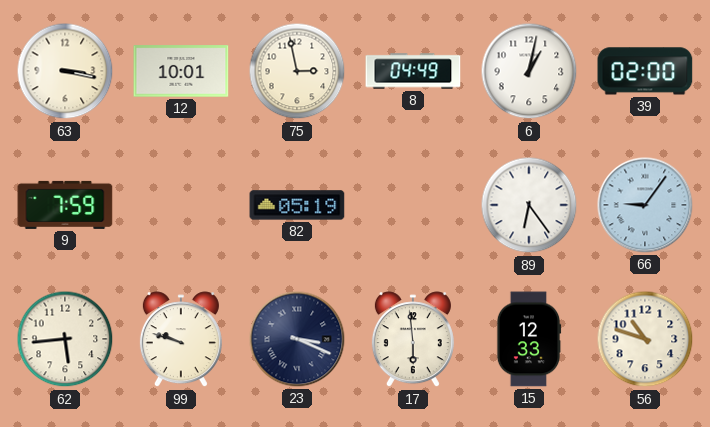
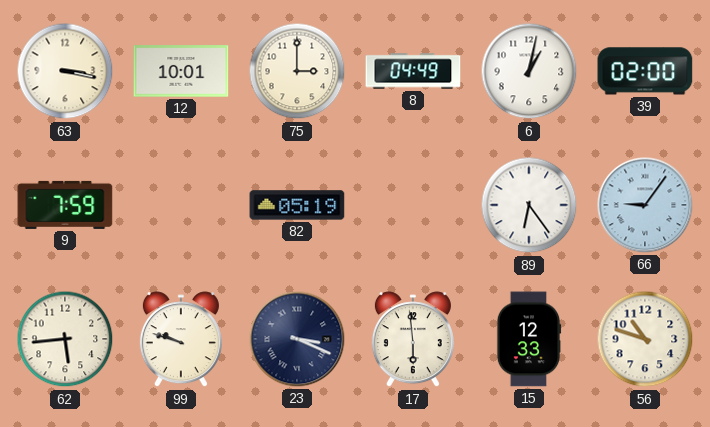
75: 2:58 -> 3:00
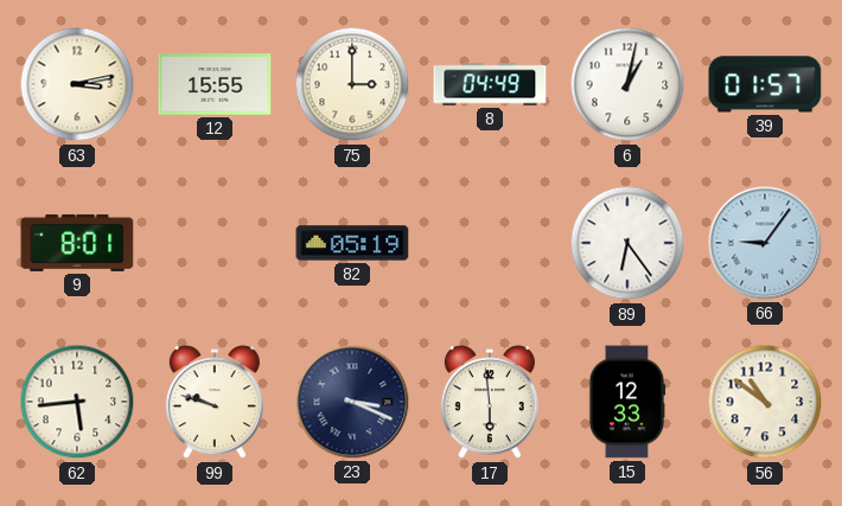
63: 3:17 -> 3:13
12: 10:01 -> 15:55
39: 02:00 -> 01:57
9: 7:59 -> 8:01
56: 10:48 -> 10:51
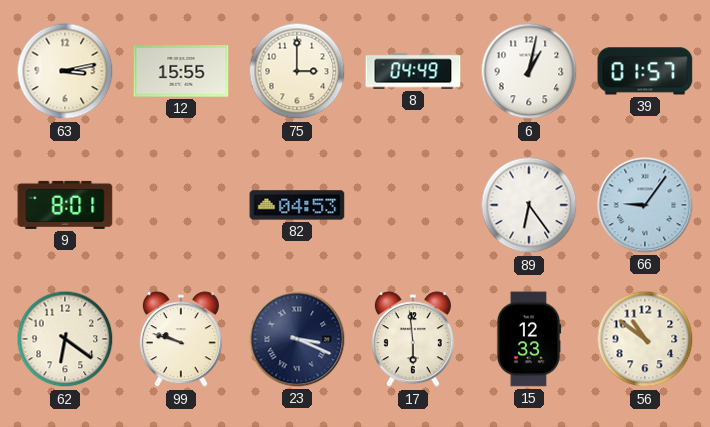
82: 05:19 -> 04:53
62: 5:44 -> 6:21
